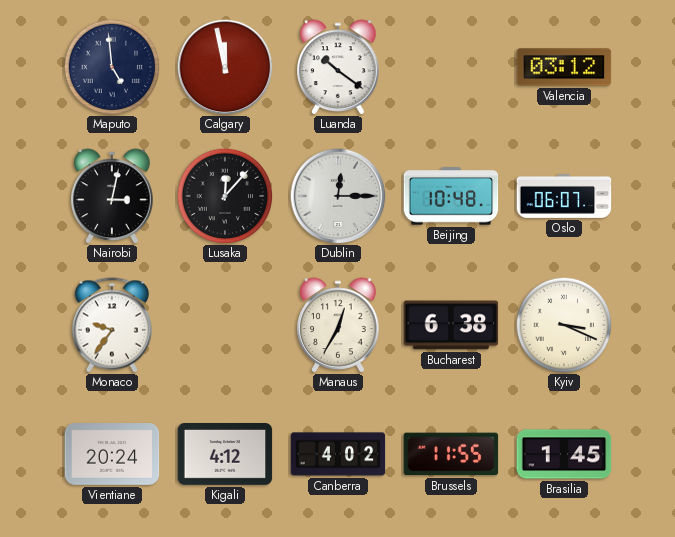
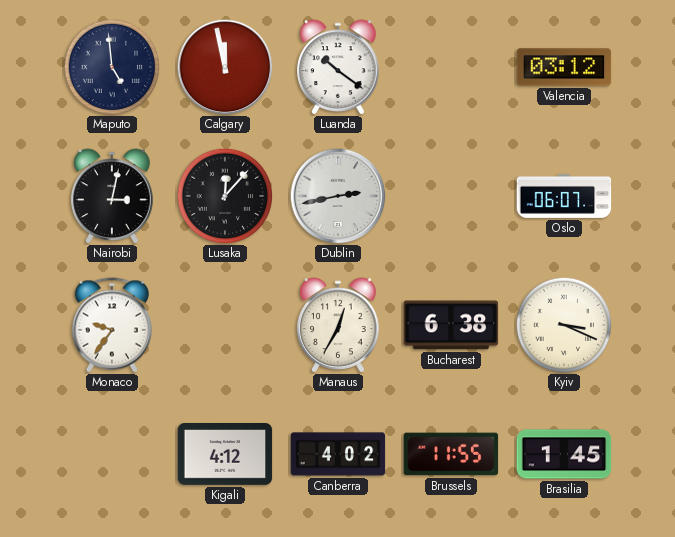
Dublin: 12:15 -> 2:43
Beijing: 10:48 -> none
Vientiane: 20:24 -> none
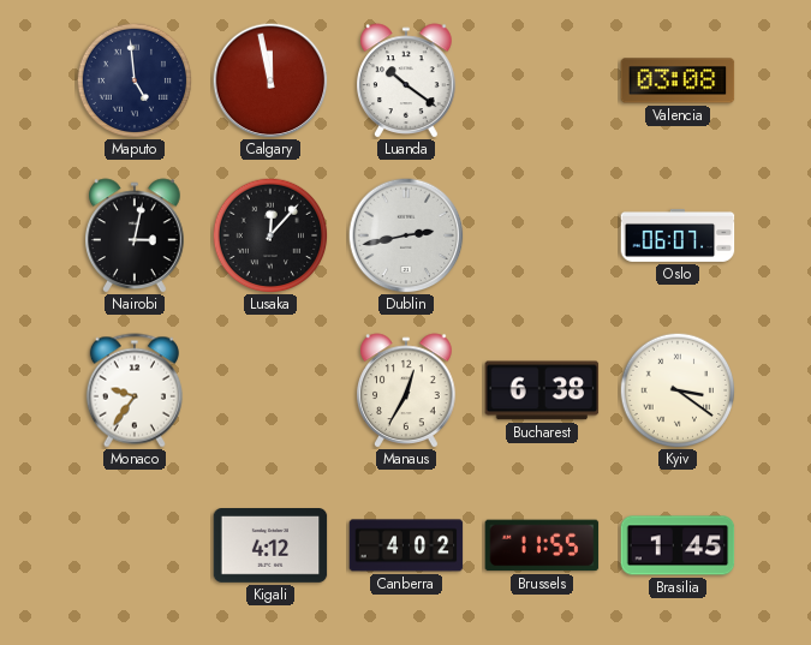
Valencia: 03:12 -> 03:08
Kyiv: 3:19 -> 3:21
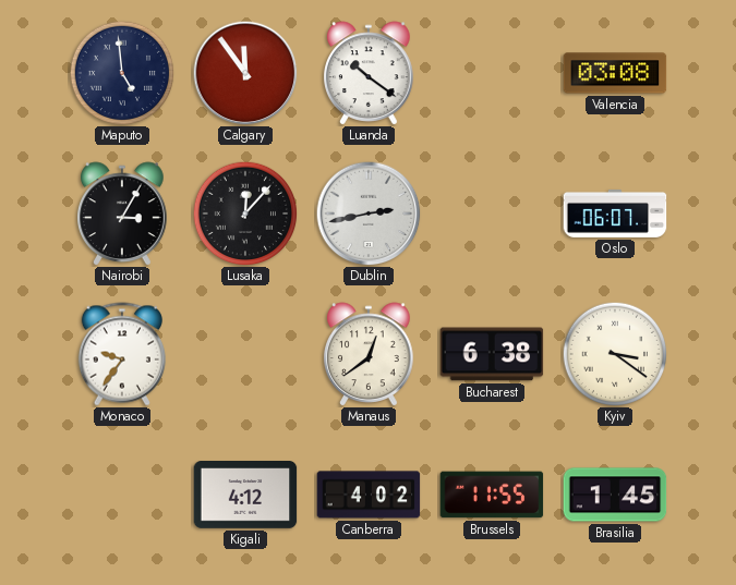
Calgary: 11:58 -> 11:54
Nairobi: 3:02 -> 3:05
Manaus: 12:35 -> 12:39
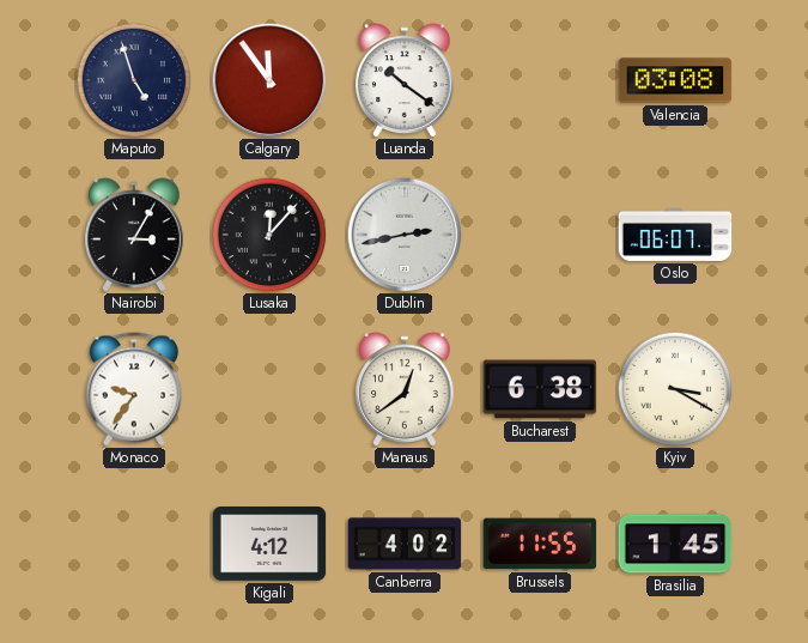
Maputo: 4:59 -> 4:57
Kyiv: 3:21 -> 3:20
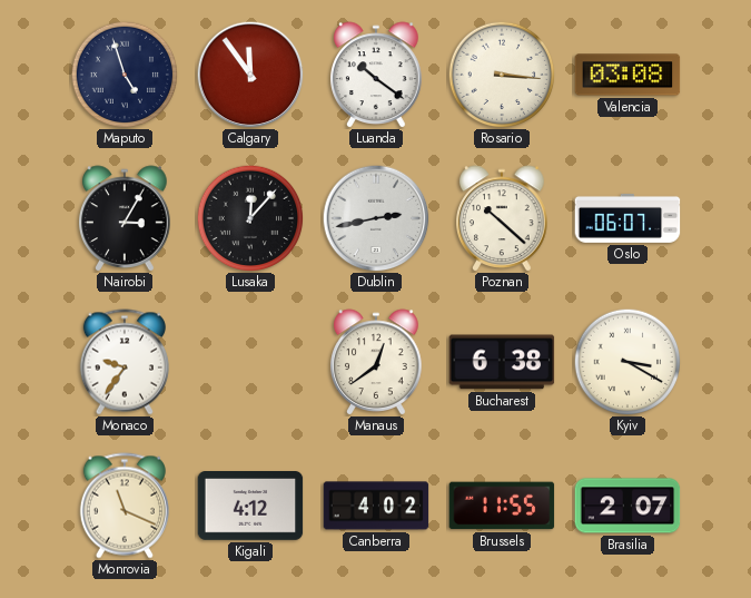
Rosario: none -> 3:16
Poznan: none -> 10:22
Monrovia: none -> 11:19
Brasilia: 1:45 -> 2:07
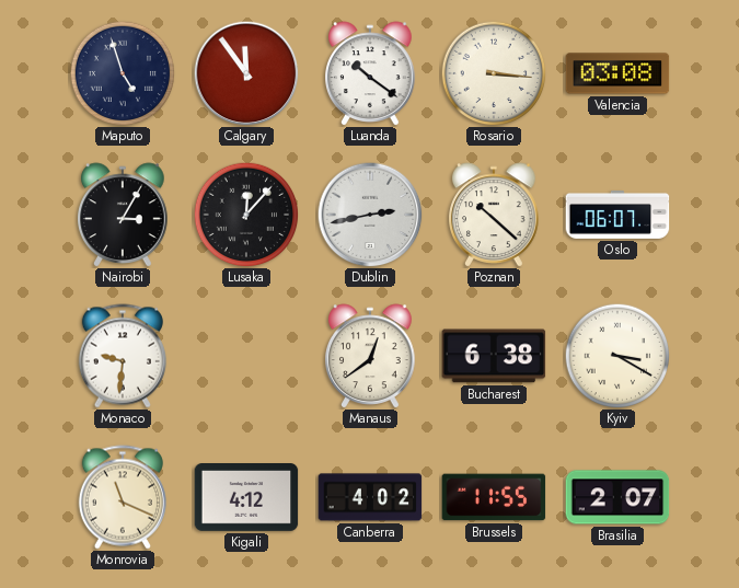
Monaco: 9:36 -> 9:31
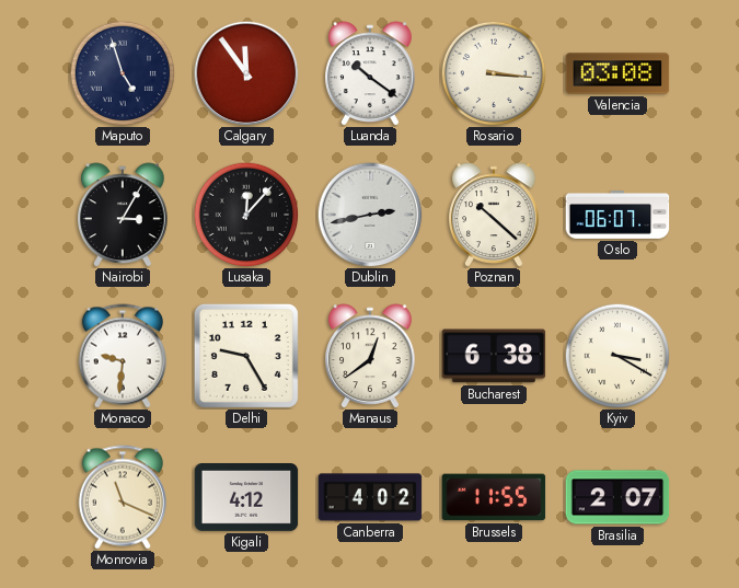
Delhi: none -> 9:25
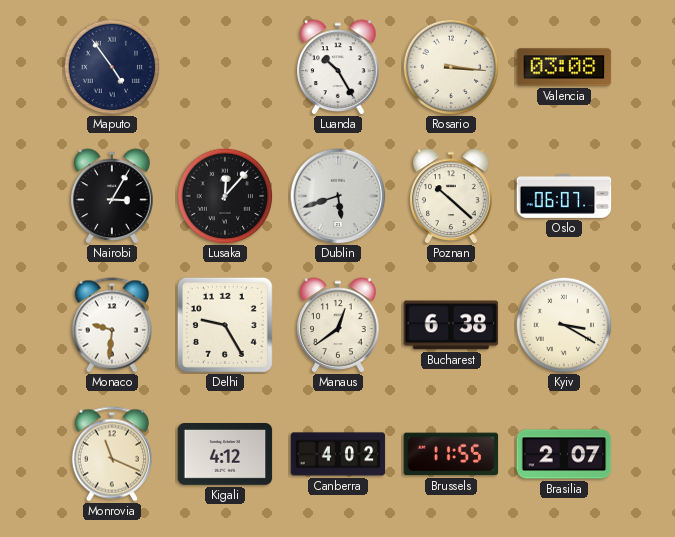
Maputo: 4:57 -> 4:54
Calgary: 11:54 -> none
Luanda: 10:21 -> 10:25
Dublin: 2:43 -> 5:42
